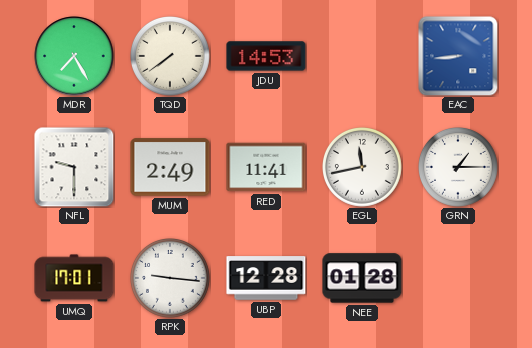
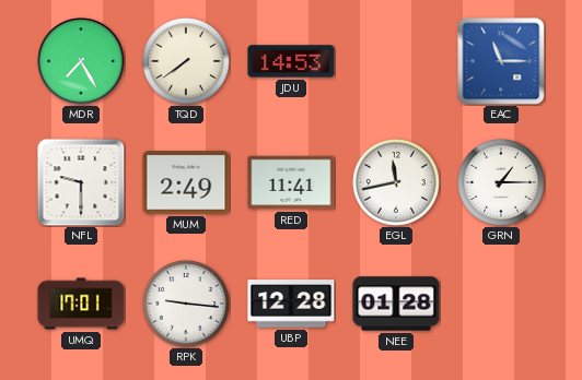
EAC: 8:44 -> 11:15
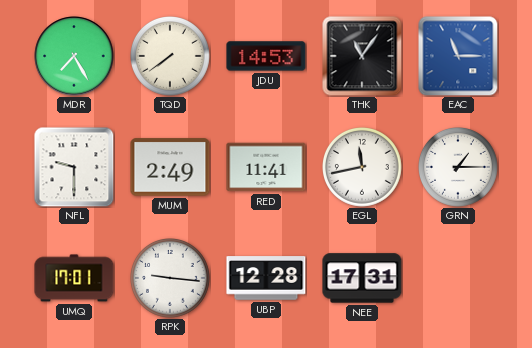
THK: none -> 11:06
NEE: 01:28 -> 17:31
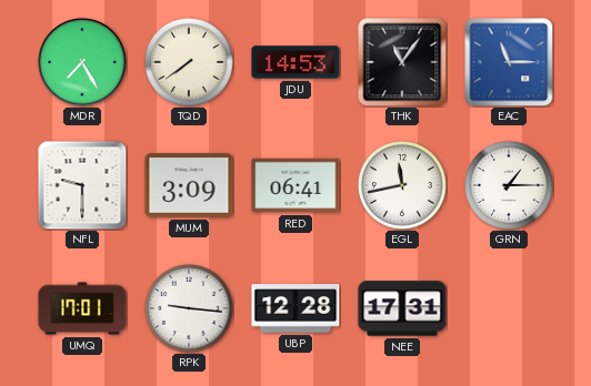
MUM: 2:49 -> 3:09
RED: 11:41 -> 06:41
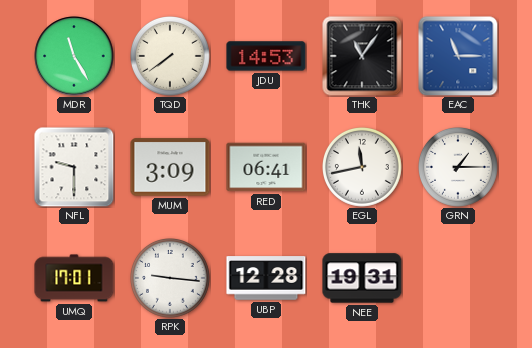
MDR: 7:25 -> 11:25
NEE: 17:31 -> 19:31
